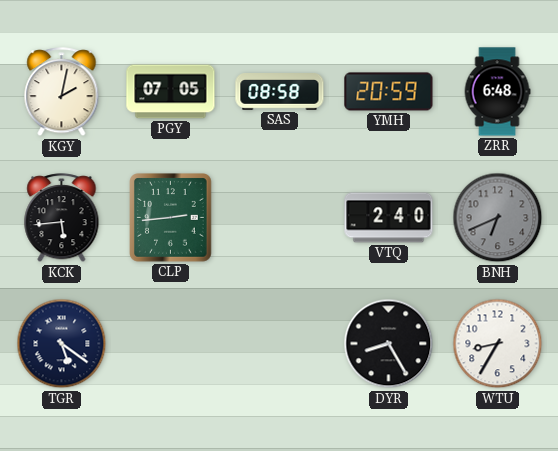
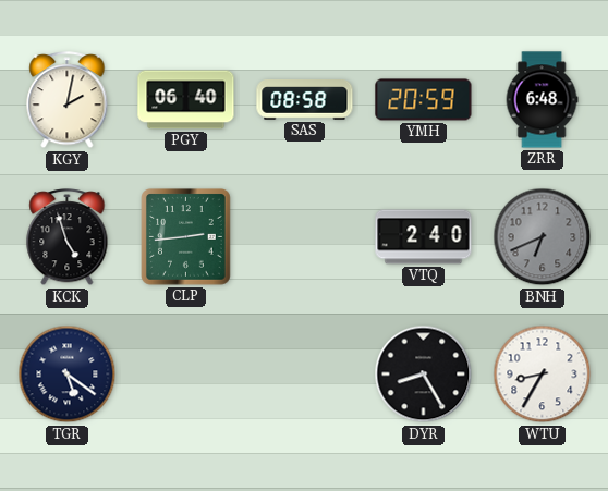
PGY: 07:05 -> 06:40
KCK: 5:44 -> 4:57
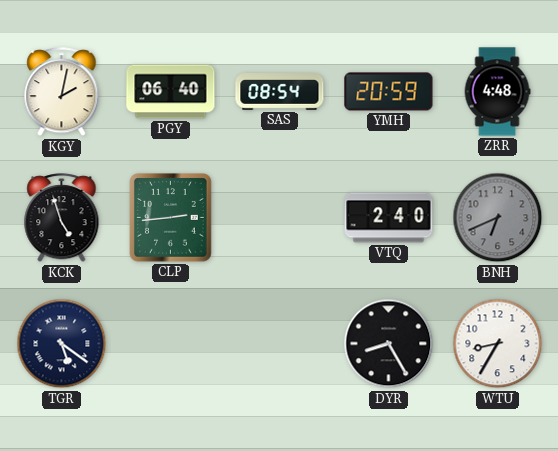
SAS: 08:58 -> 08:54
ZRR: 6:48 -> 4:48
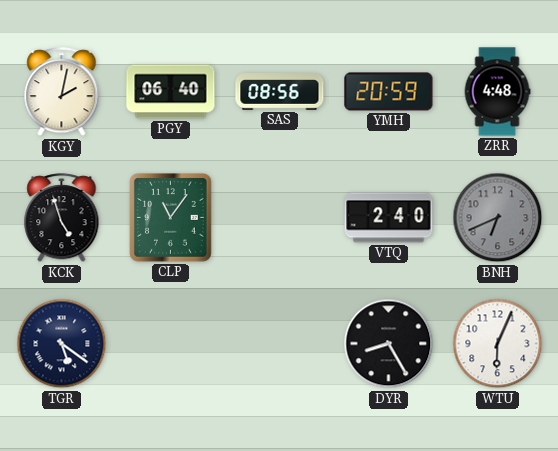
SAS: 08:54 -> 08:56
CLP: 2:44 -> 11:06
WTU: 8:35 -> 6:04
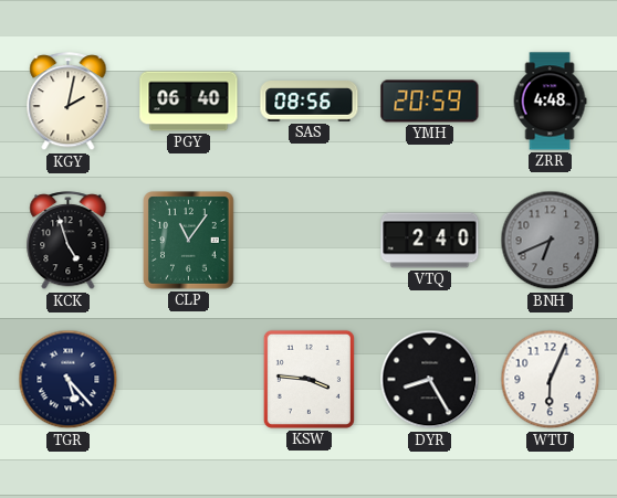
TGR: 5:21 -> 5:23
KSW: none -> 3:46
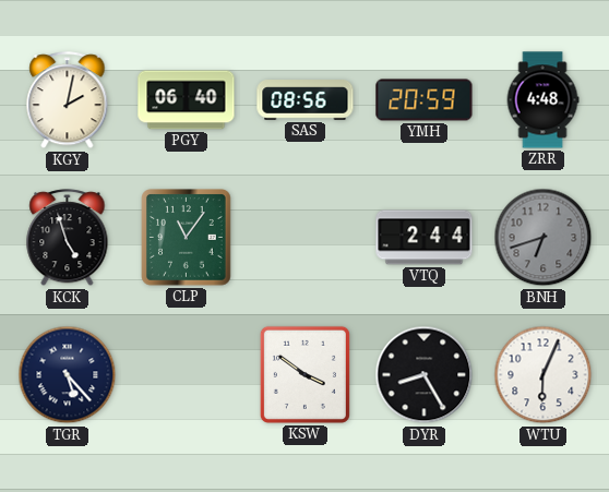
VTQ: 2:40 -> 2:44
BNH: 6:41 -> 6:42
KSW: 3:46 -> 3:51
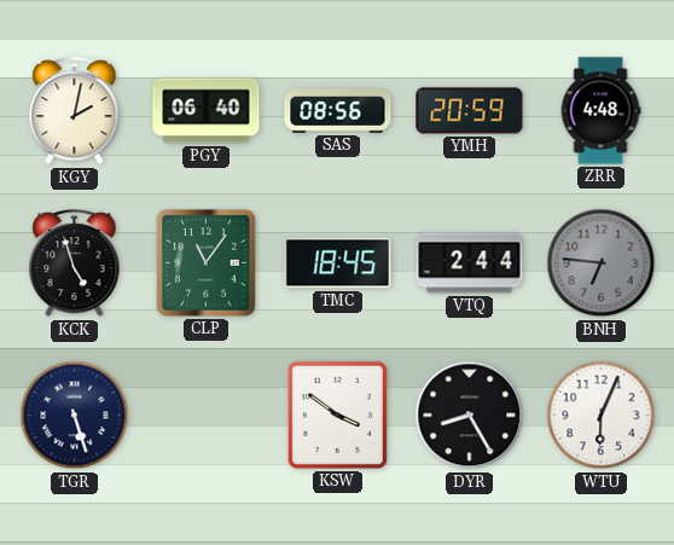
TMC: none -> 18:45
BNH: 6:42 -> 6:46
TGR: 5:23 -> 5:27
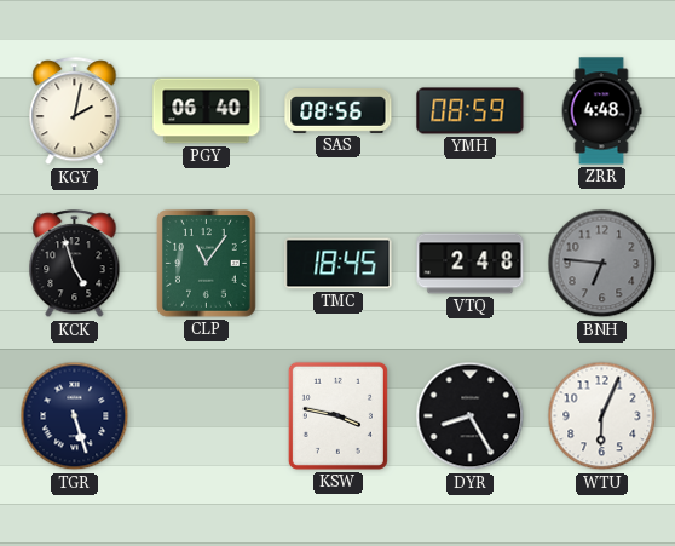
YMH: 20:59 -> 08:59
VTQ: 2:44 -> 2:48
KSW: 3:51 -> 3:47
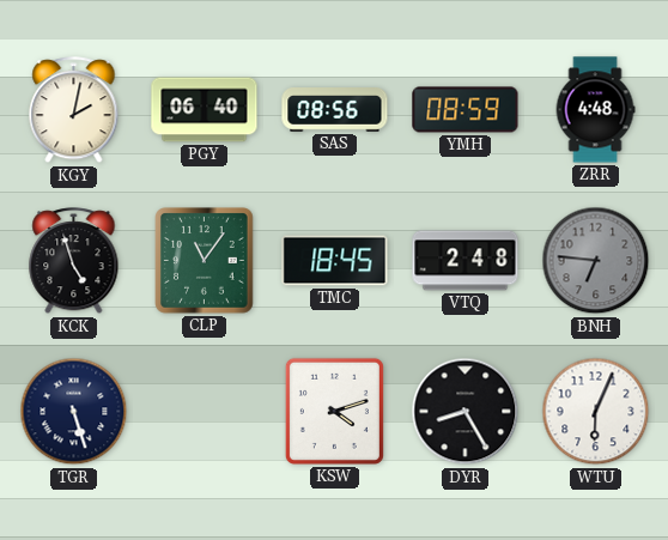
KSW: 3:47 -> 4:12
